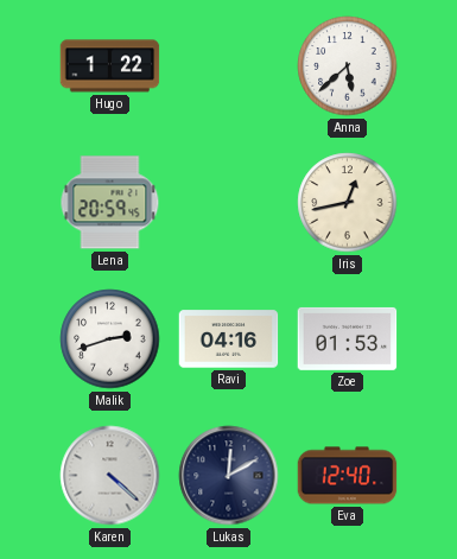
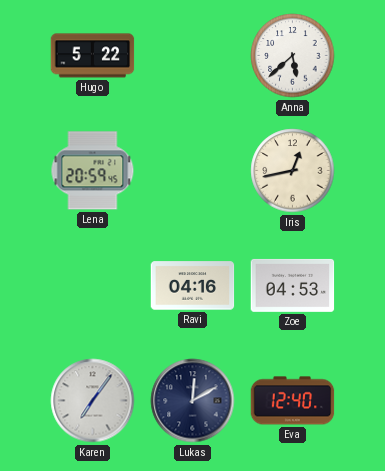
Hugo: 1:22 -> 5:22
Malik: 2:42 -> none
Zoe: 01:53 -> 04:53
Karen: 4:22 -> 7:06
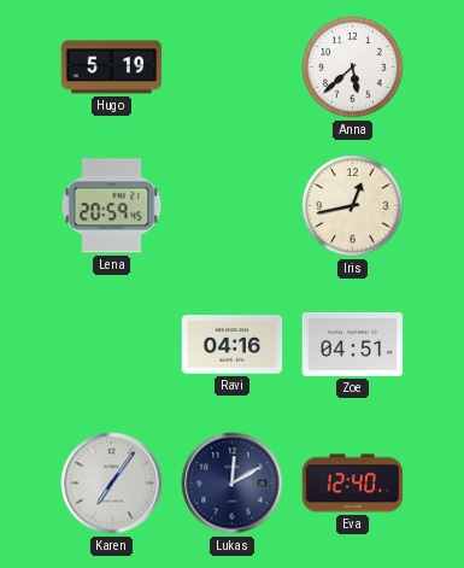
Hugo: 5:22 -> 5:19
Zoe: 04:53 -> 04:51
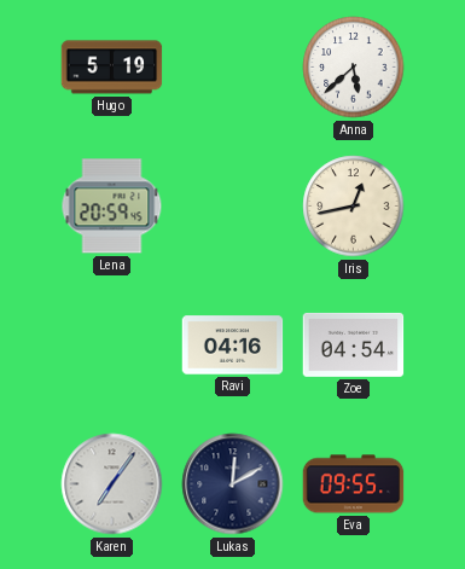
Zoe: 04:51 -> 04:54
Eva: 12:40 -> 09:55
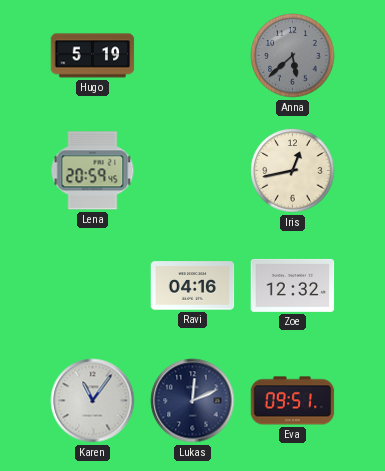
Anna dial: white -> grey
Zoe: 04:54 -> 12:32
Karen: 7:06 -> 11:06
Lukas: 12:10 -> 12:11
Eva: 09:55 -> 09:51
